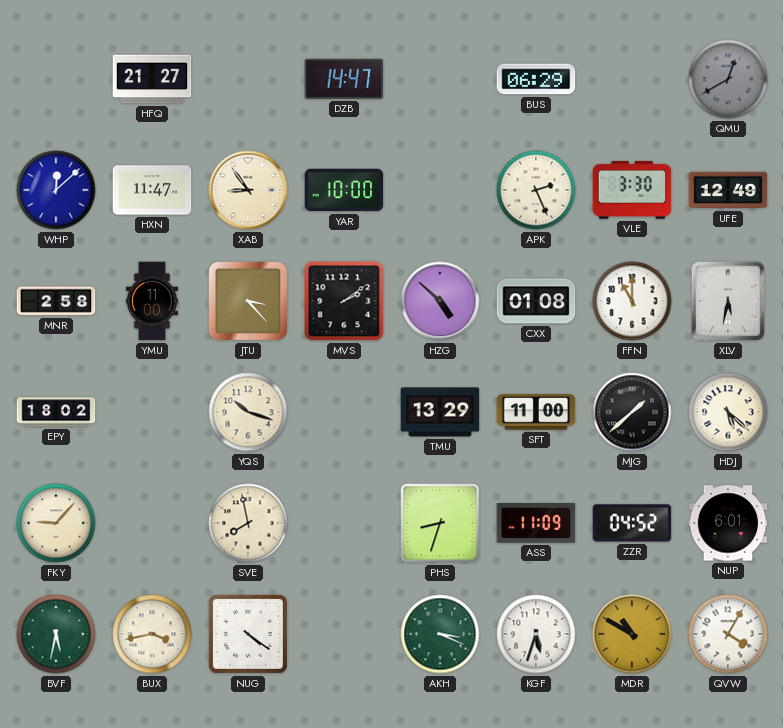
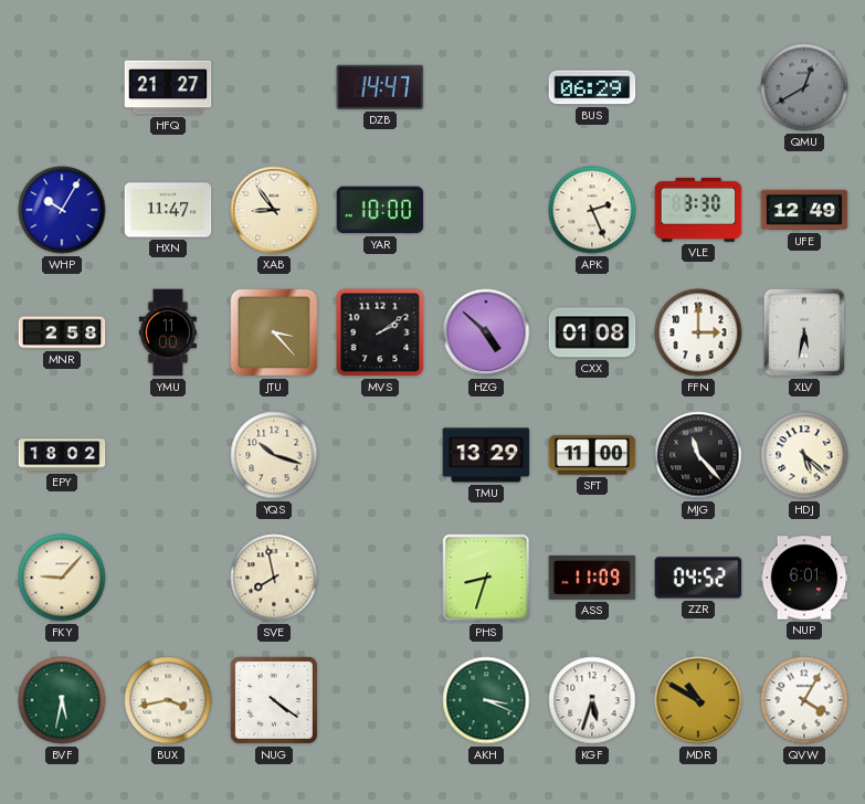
WHP: 12:08 -> 10:05
FFN: 11:00 -> 3:00
MJG: 1:38 -> 11:23
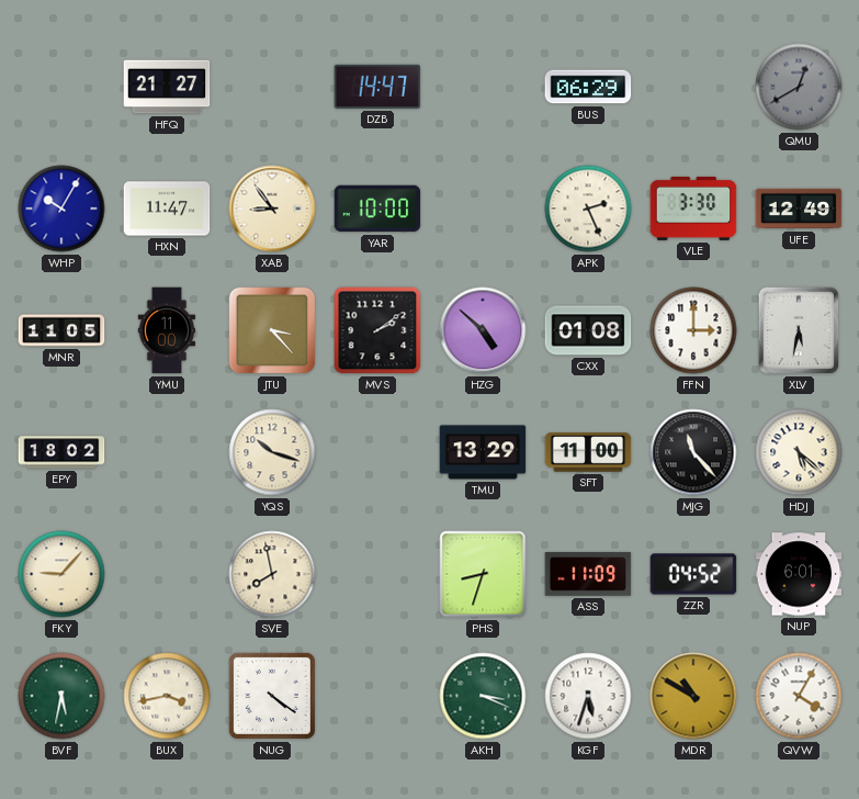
MNR: 2:58 -> 11:05
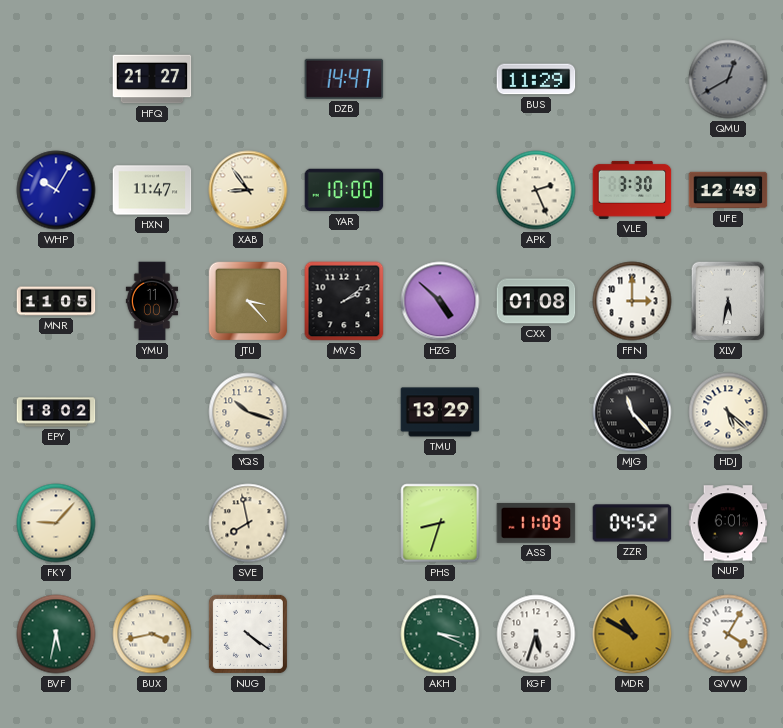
BUS: 06:29 -> 11:29
SFT: 11:00 -> none
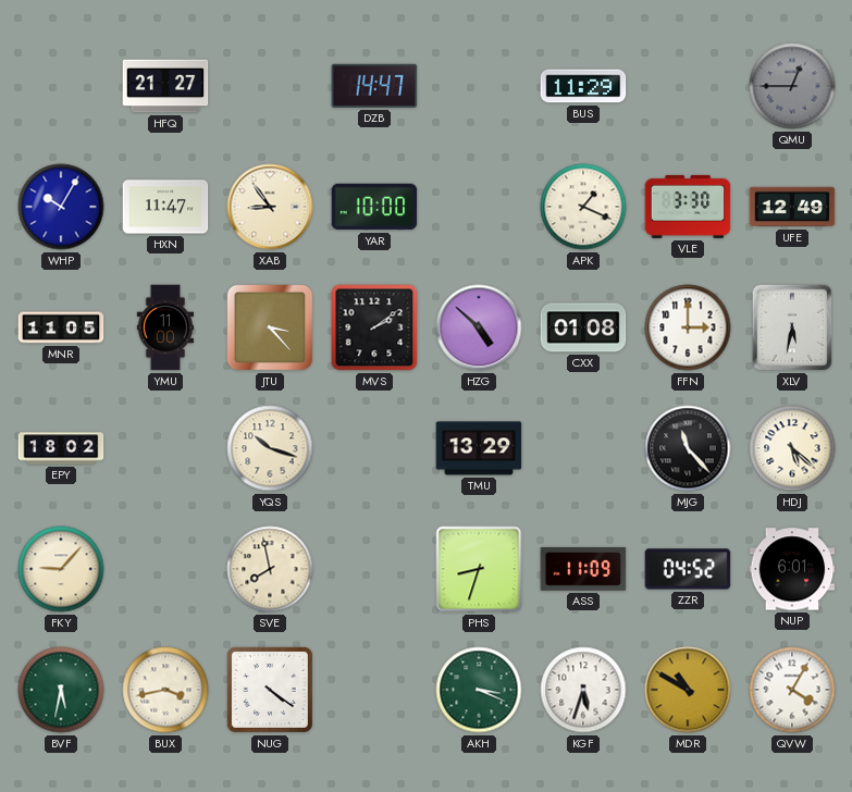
QMU: 12:40 -> 12:45
APK: 2:26 -> 1:19
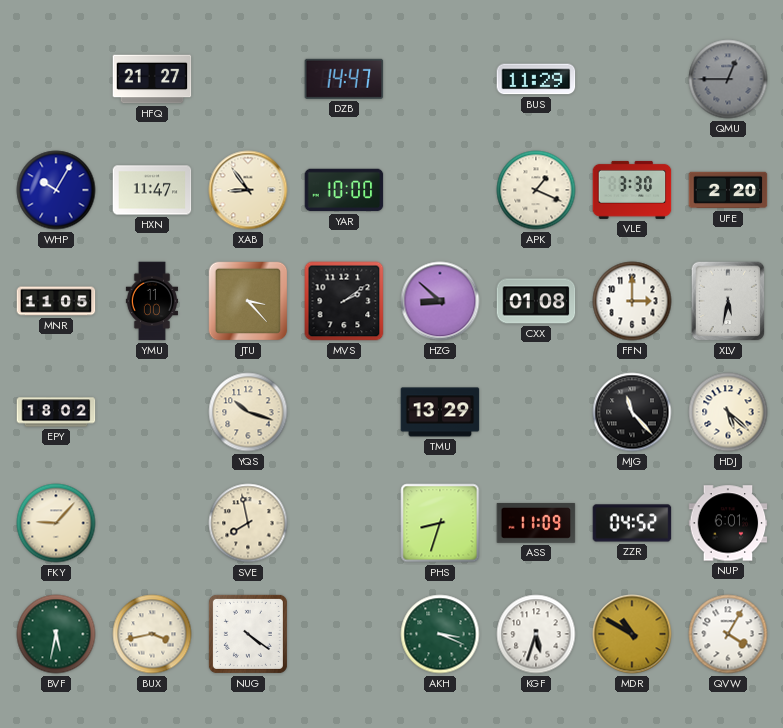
UFE: 12:49 -> 2:20
HZG: 4:52 -> 8:52
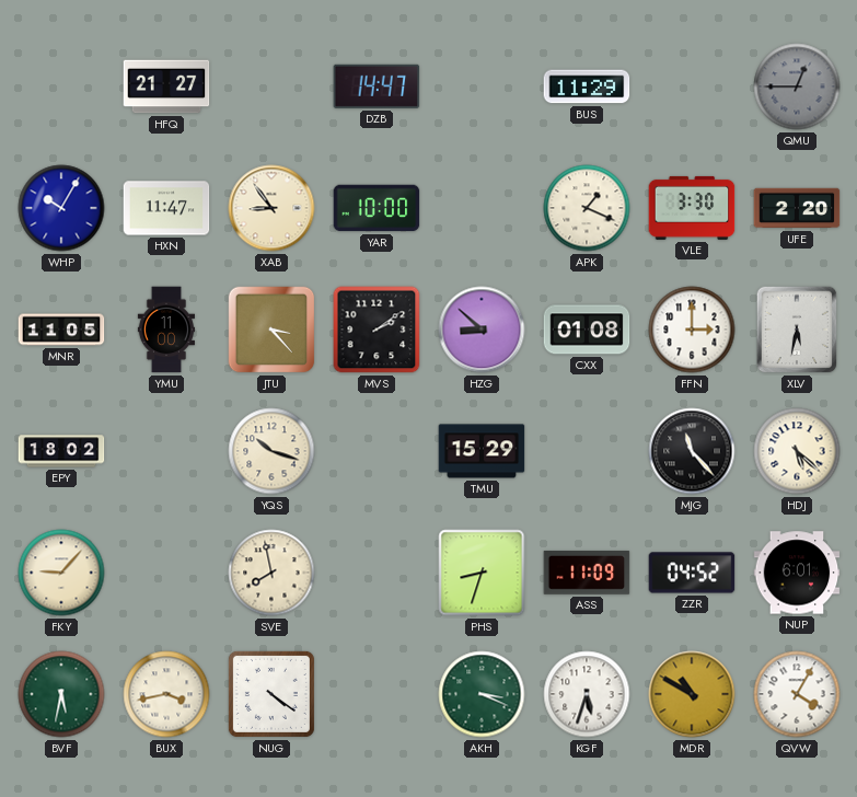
TMU: 13:29 -> 15:29
